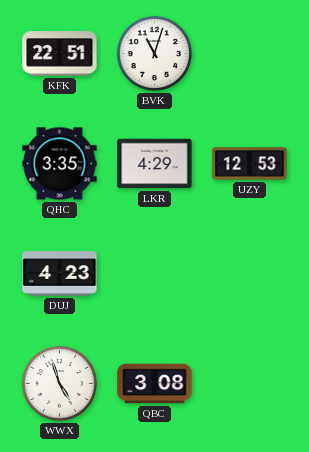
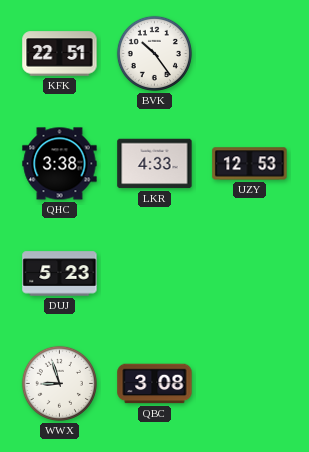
BVK: 11:03 -> 10:24
QHC: 3:35 -> 3:38
LKR: 4:29 -> 4:33
DUJ: 4:23 -> 5:23
WWX: 4:57 -> 8:57
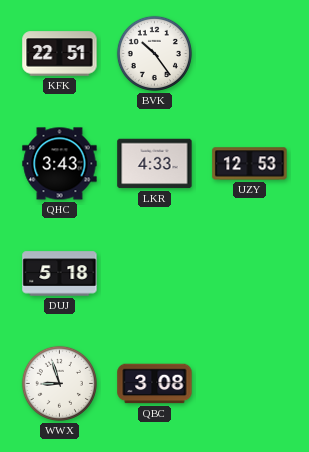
QHC: 3:38 -> 3:43
DUJ: 5:23 -> 5:18
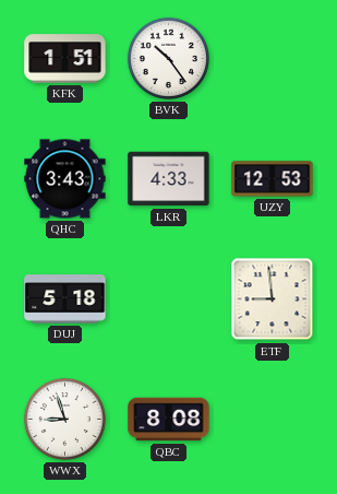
KFK: 22:51 -> 1:51
ETF: none -> 8:59
QBC: 3:08 -> 8:08
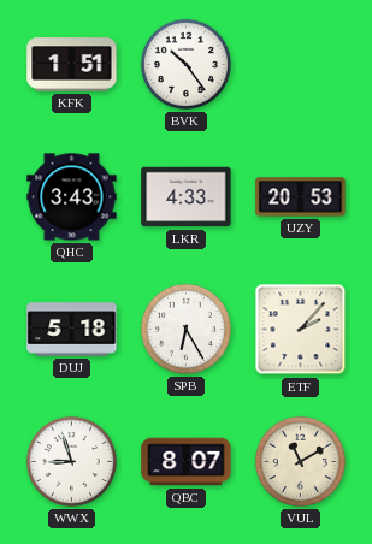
UZY: 12:53 -> 20:53
SPB: none -> 6:25
ETF: 8:59 -> 2:07
QBC: 8:08 -> 8:07
VUL: none -> 11:10
